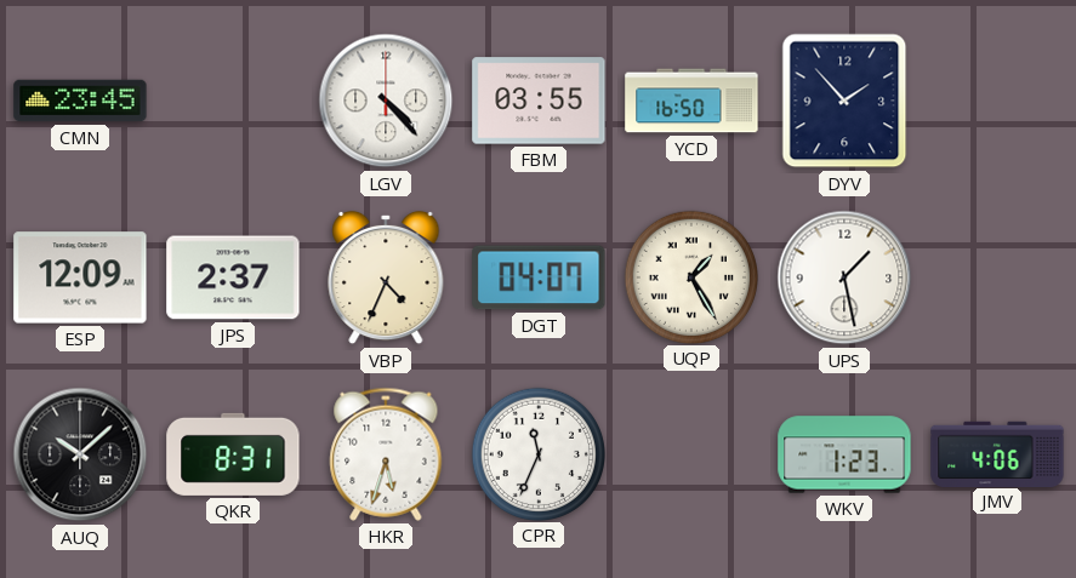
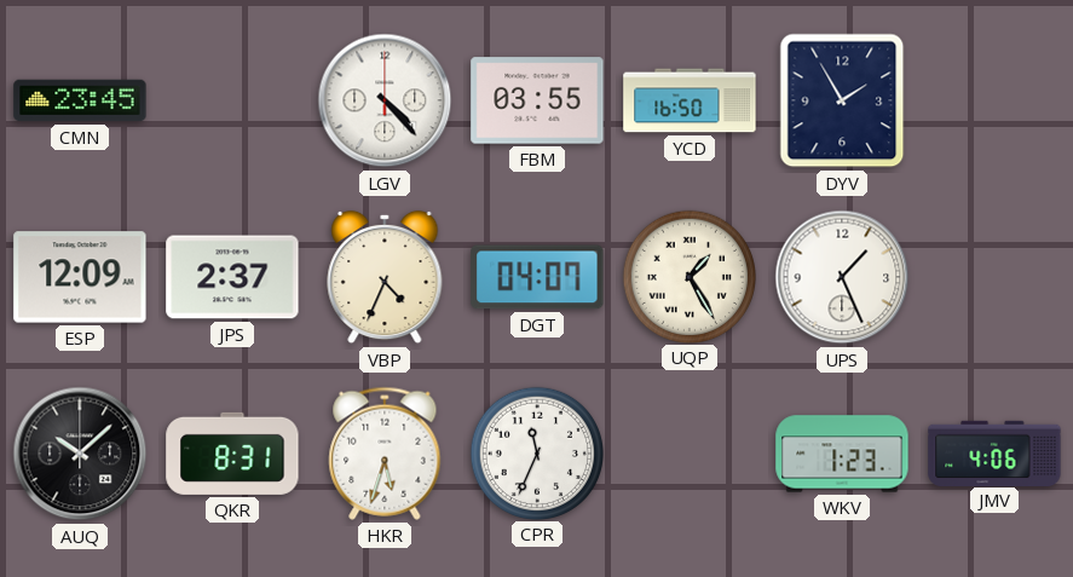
DYV: 1:53 -> 1:55
UPS: 1:28 -> 1:26
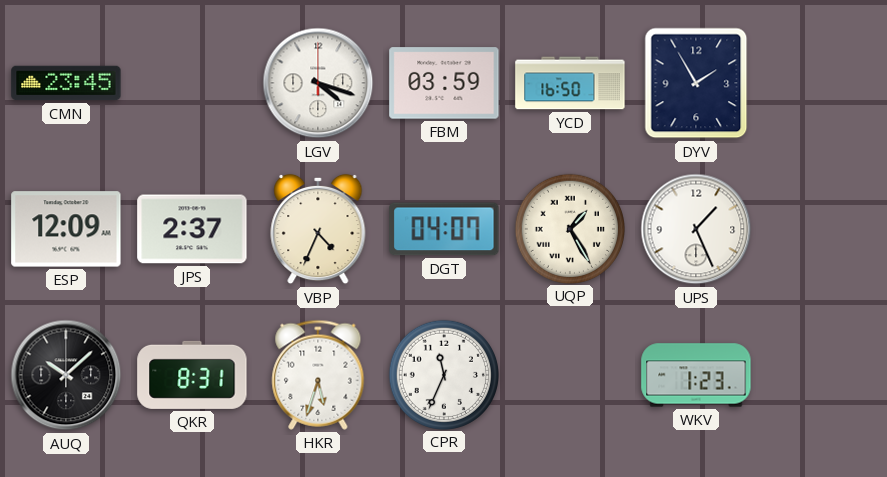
LGV: 4:23 -> 4:18
FBM: 03:55 -> 03:59
JMV: 4:06 -> none
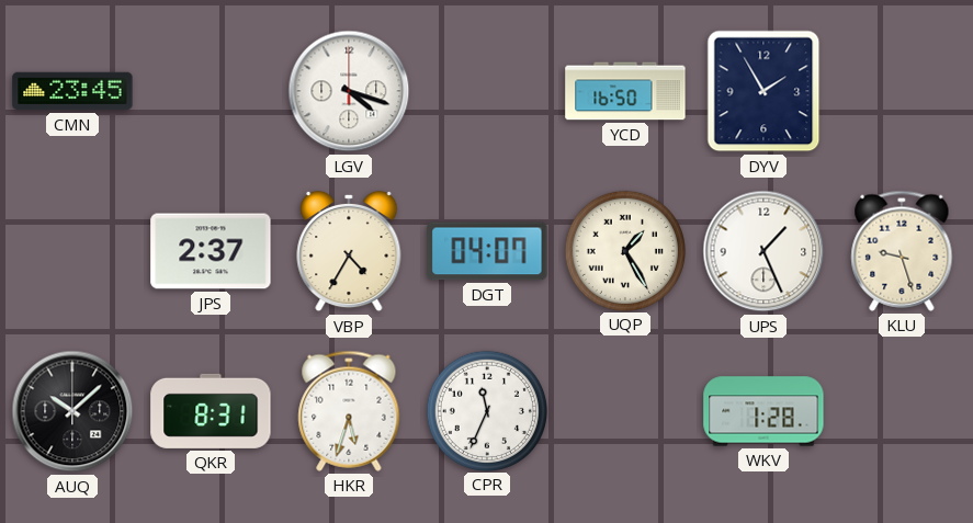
FBM: 03:59 -> none
ESP: 12:09 -> none
VBP: 4:34 -> 4:35
KLU: none -> 9:27
WKV: 1:23 -> 1:28
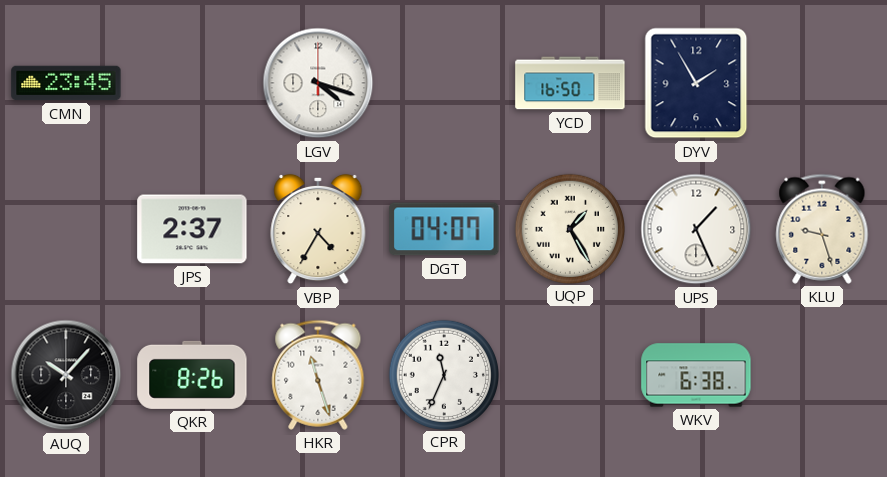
AUQ: 10:08 -> 10:07
QKR: 8:31 -> 8:26
HKR: 5:33 -> 11:27
WKV: 1:28 -> 6:38
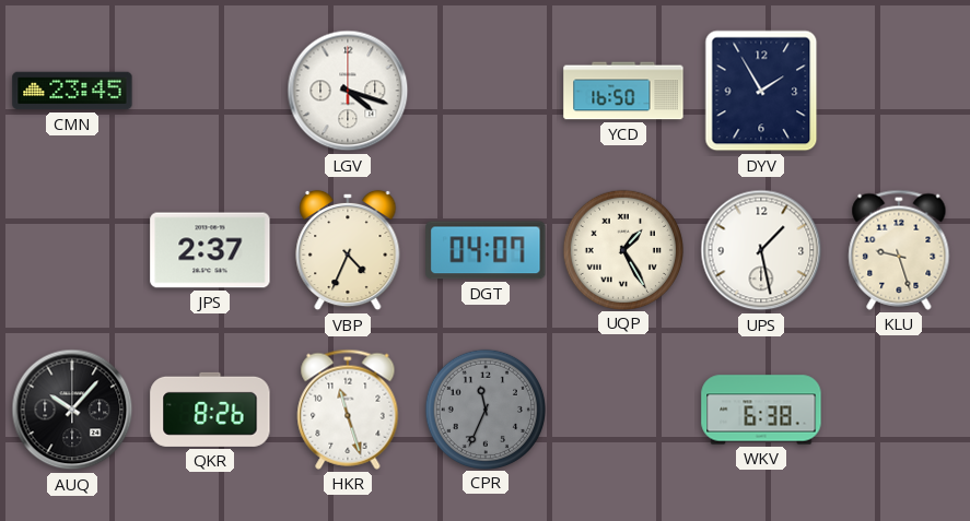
VBP: 4:35 -> 4:34
UPS: 1:26 -> 1:28
CPR dial: white -> grey
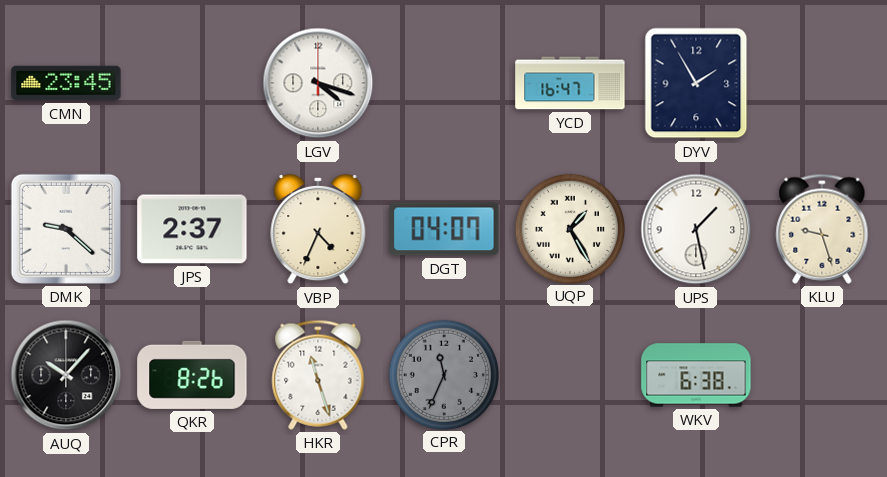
YCD: 16:50 -> 16:47
DMK: none -> 9:22
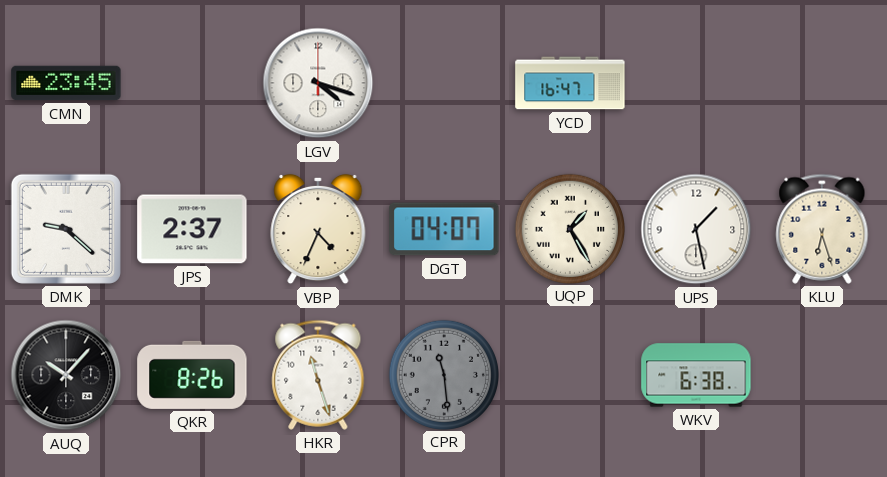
DYV: 1:55 -> none
KLU: 9:27 -> 6:27
CPR: 11:34 -> 11:29
